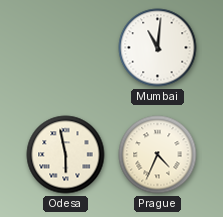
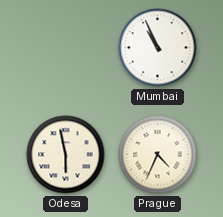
Mumbai: 11:01 -> 10:56
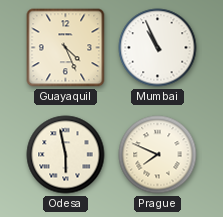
Guayaquil: none -> 4:26
Prague: 4:34 -> 7:49
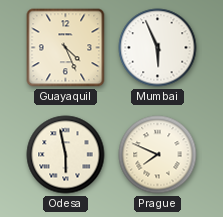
Mumbai: 10:56 -> 5:56
